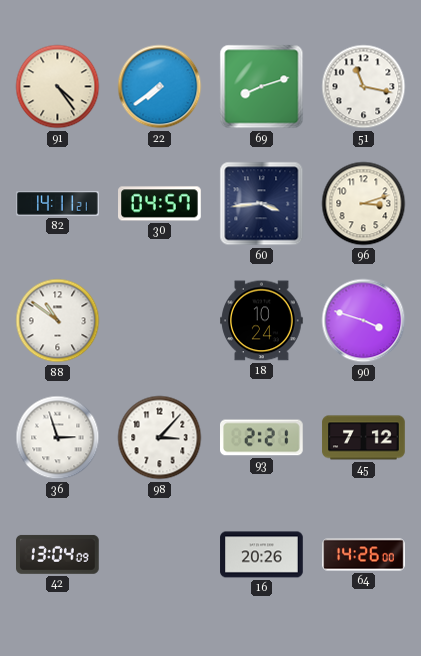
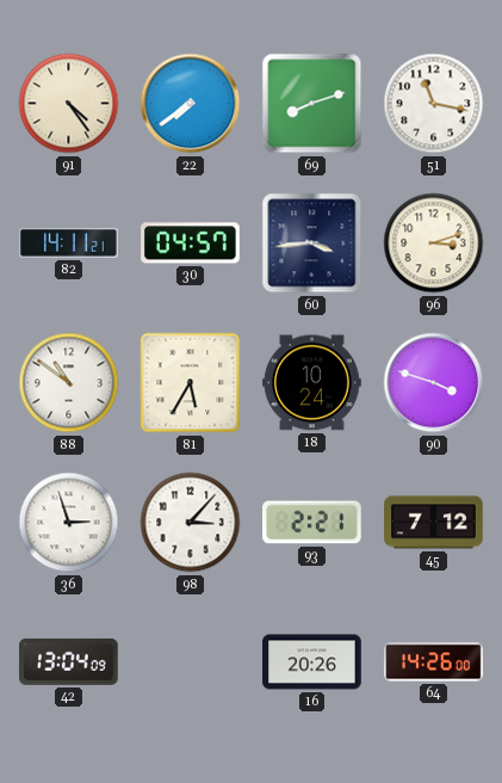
81: none -> 5:35
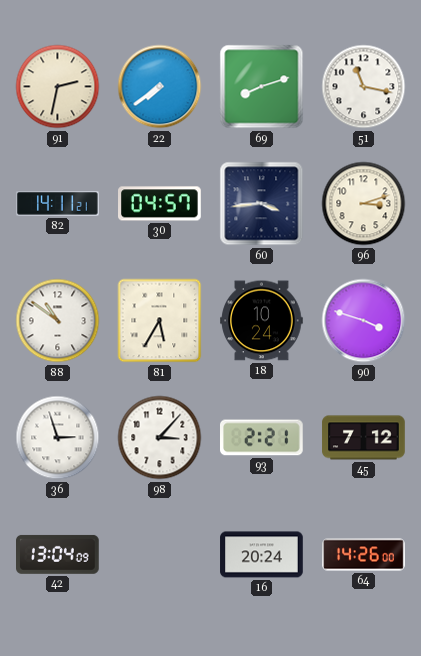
91: 4:24 -> 2:32
16: 20:26 -> 20:24
